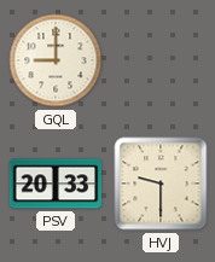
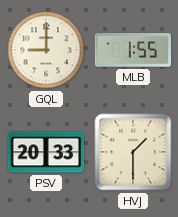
MLB: none -> 1:55
HVJ: 9:30 -> 1:30
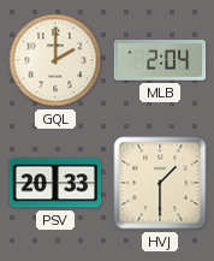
GQL: 9:00 -> 2:00
MLB: 1:55 -> 2:04
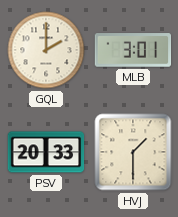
MLB: 2:04 -> 3:01
